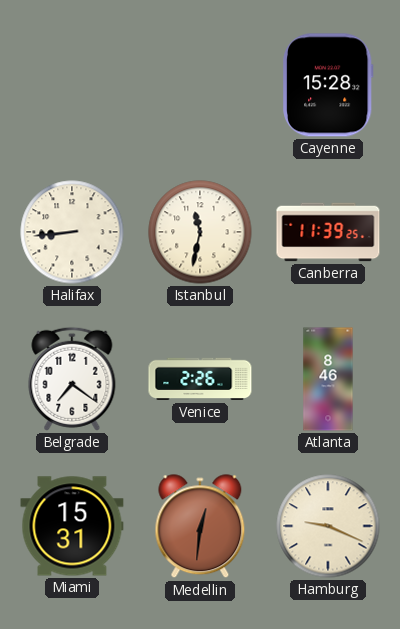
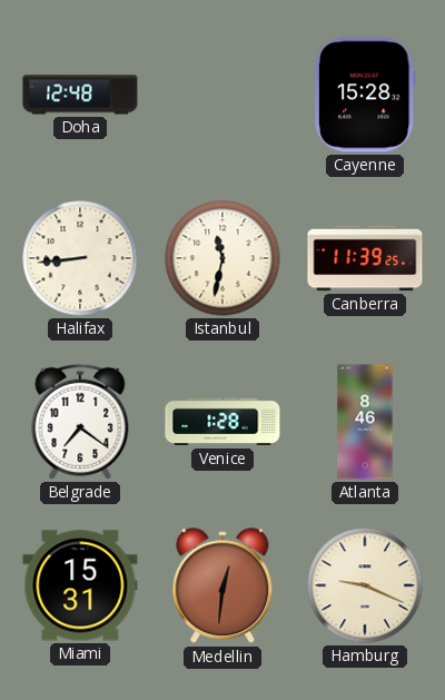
Doha: none -> 12:48
Venice: 2:26 -> 1:28
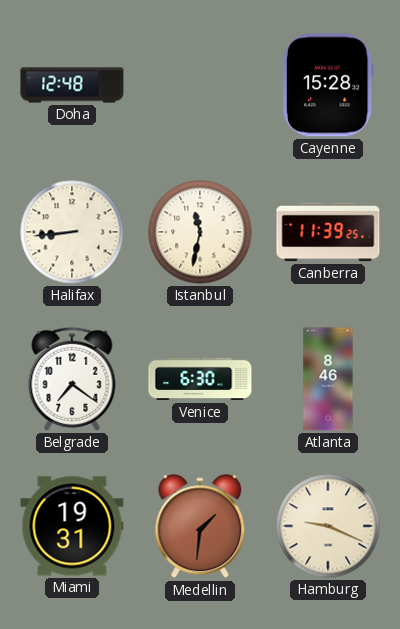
Venice: 1:28 -> 6:30
Miami: 15:31 -> 19:31
Medellin: 12:31 -> 1:31
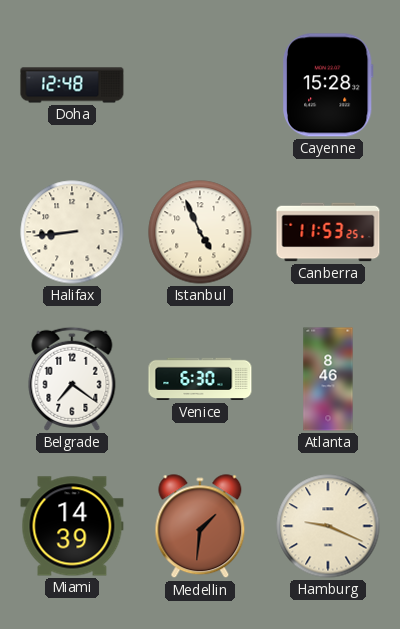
Istanbul: 11:32 -> 4:56
Canberra: 11:39 -> 11:53
Miami: 19:31 -> 14:39
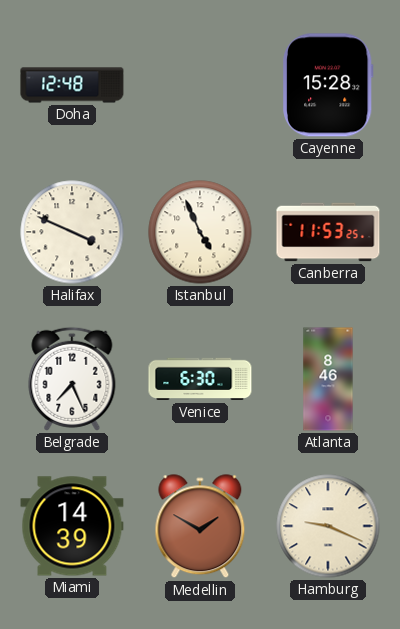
Halifax: 8:44 -> 3:49
Belgrade: 7:21 -> 7:26
Medellin: 1:31 -> 1:50
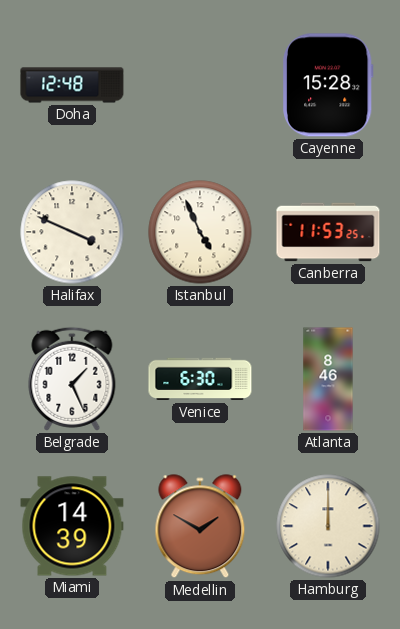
Belgrade: 7:26 -> 1:26
Hamburg: 9:19 -> 12:00
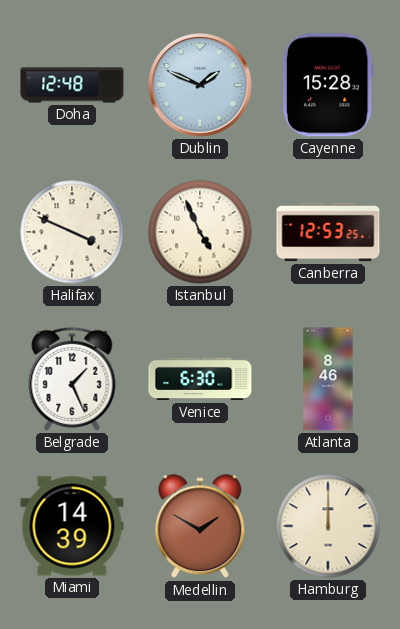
Dublin: none -> 1:49
Canberra: 11:53 -> 12:53
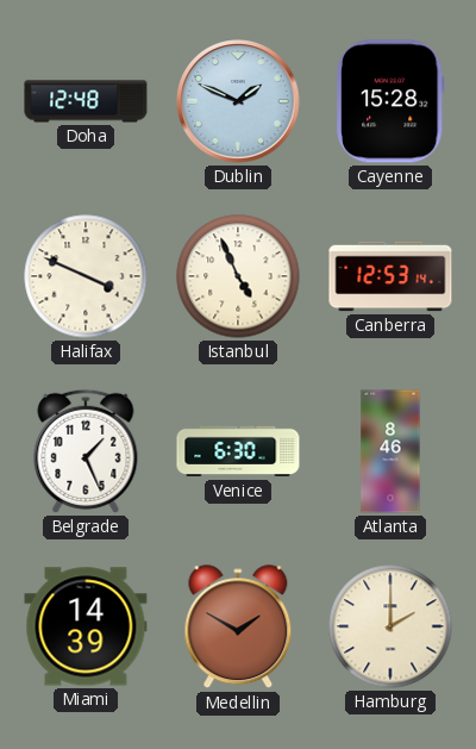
Canberra: 12:53:25 -> 12:53:14
Hamburg: 12:00 -> 2:00
